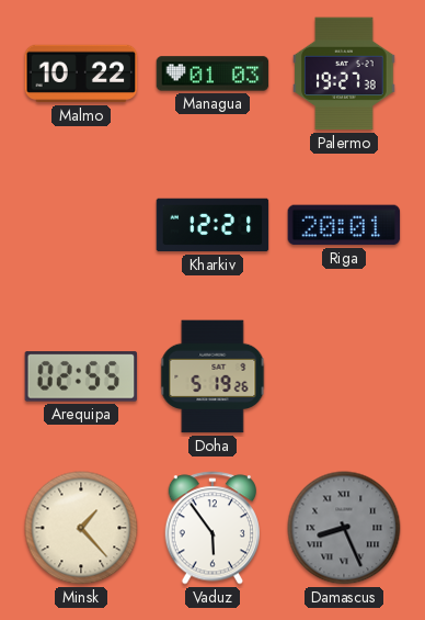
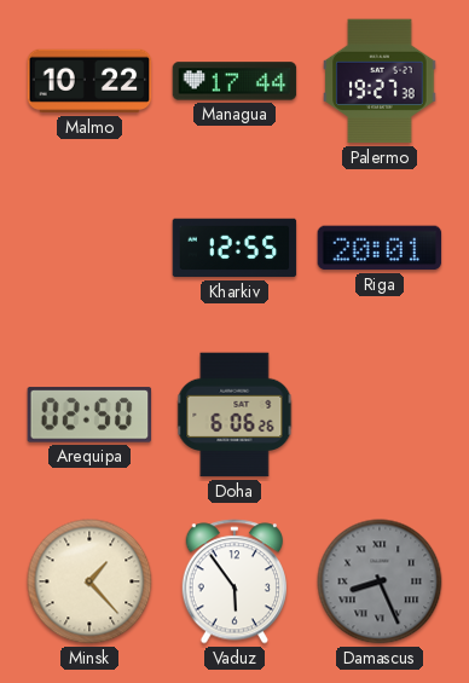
Managua: 01:03 -> 17:44
Kharkiv: 12:21 -> 12:55
Arequipa: 02:55 -> 02:50
Doha: 5:19 -> 6:06
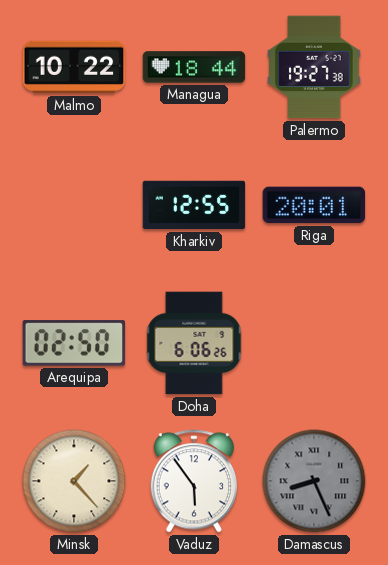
Managua: 17:44 -> 18:44
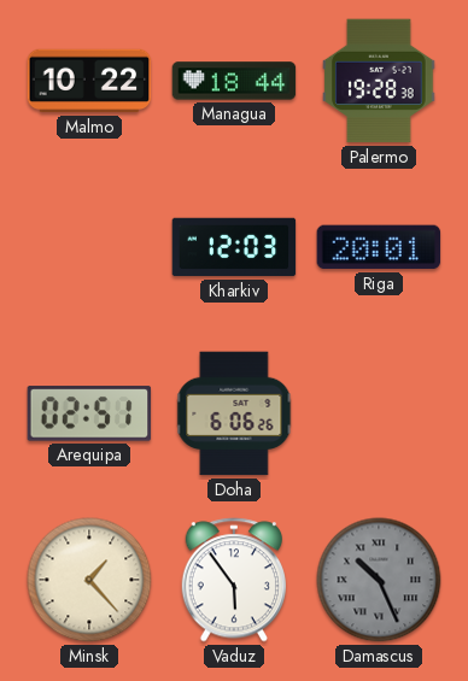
Palermo: 19:27 -> 19:28
Kharkiv: 12:55 -> 12:03
Arequipa: 02:50 -> 02:51
Damascus: 8:26 -> 10:26
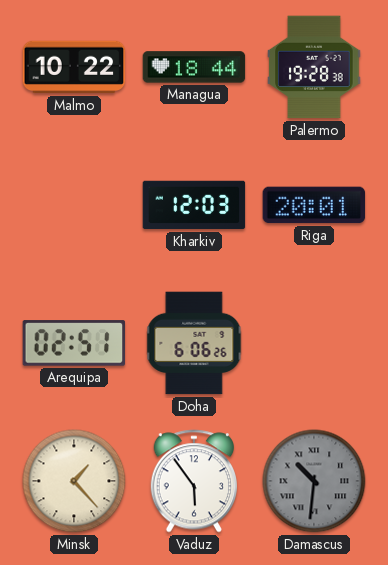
Damascus: 10:26 -> 10:31
